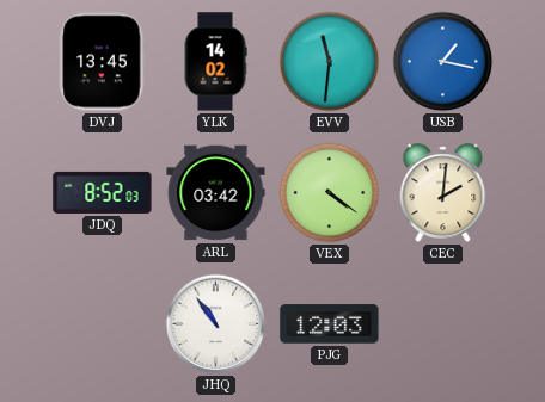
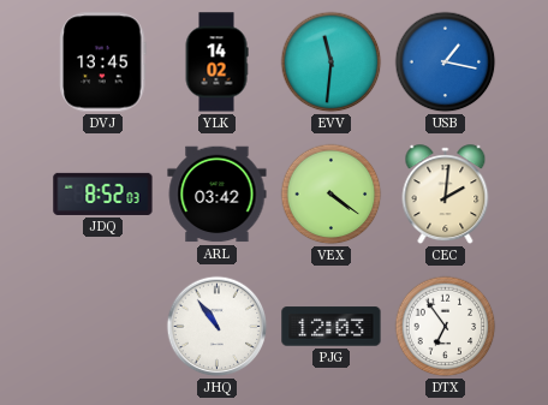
DTX: none -> 6:54
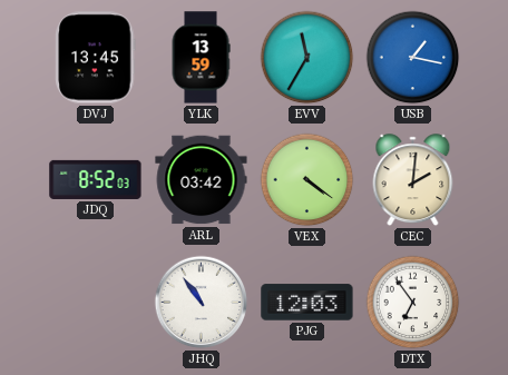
YLK: 14:02 -> 13:59
EVV: 11:31 -> 11:35
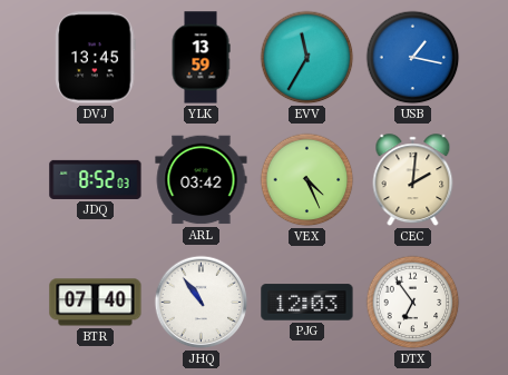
VEX: 4:21 -> 4:26
BTR: none -> 07:40
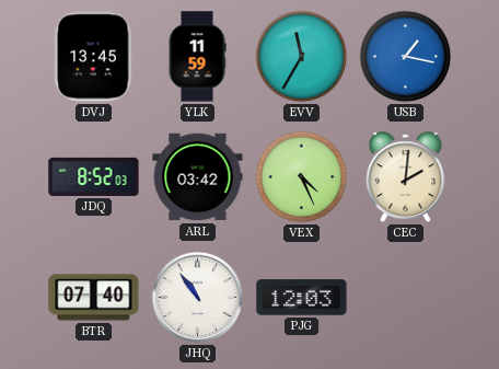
YLK: 13:59 -> 11:59
DTX: 6:54 -> none
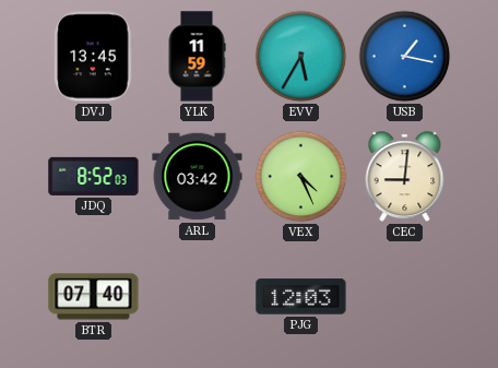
EVV: 11:35 -> 5:35
CEC: 2:01 -> 9:01
JHQ: 10:54 -> none
